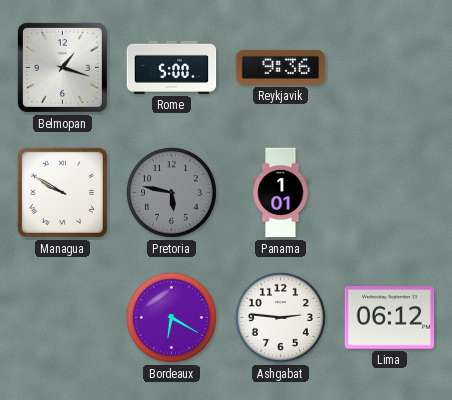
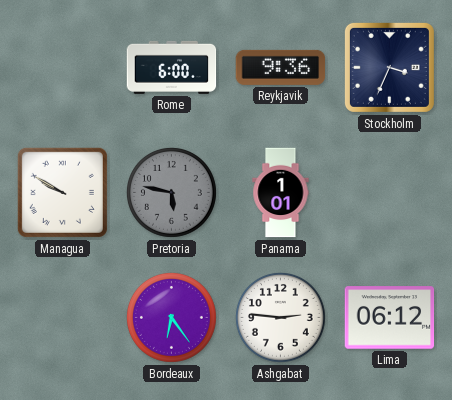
Belmopan: 1:18 -> none
Rome: 5:00 -> 6:00
Stockholm: none -> 3:34
Bordeaux: 6:20 -> 6:24
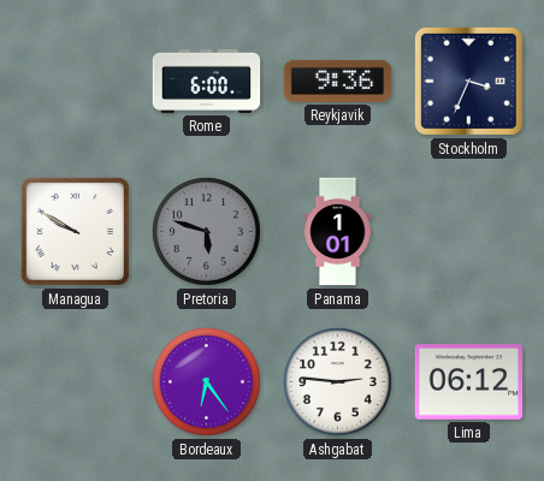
Pretoria: 5:47 -> 5:48
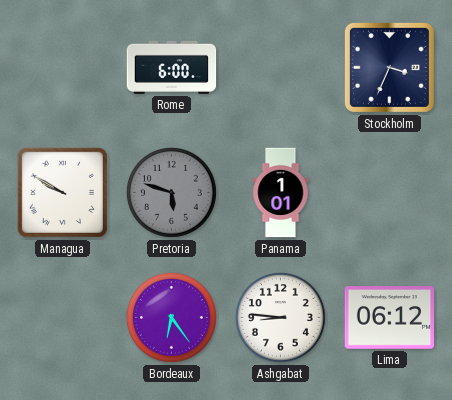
Reykjavik: 9:36 -> none
Ashgabat: 2:46 -> 8:46
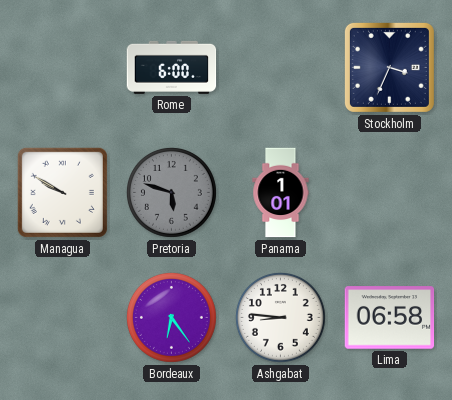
Lima: 06:12 -> 06:58
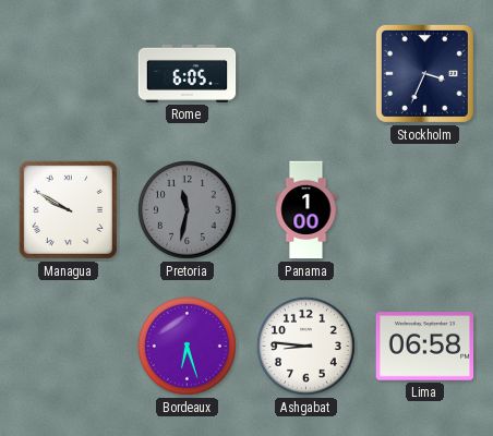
Rome: 6:00 -> 6:05
Pretoria: 5:48 -> 11:32
Panama: 1:01 -> 1:00
Bordeaux: 6:24 -> 6:27
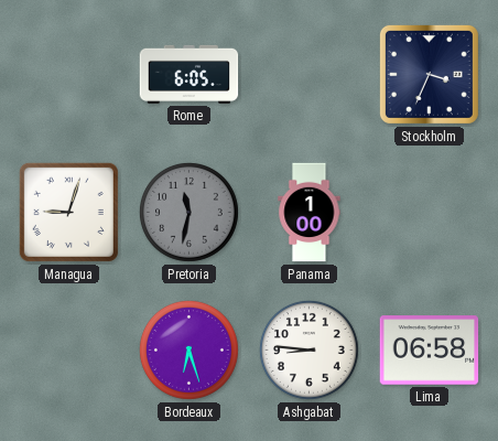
Managua: 9:50 -> 9:03
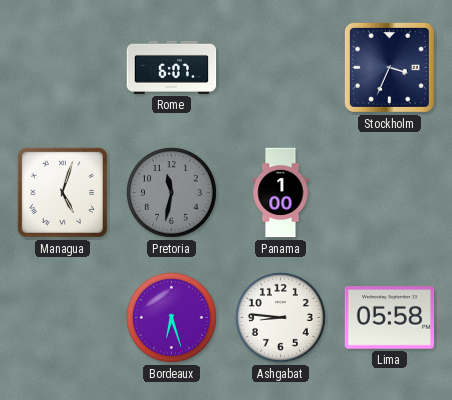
Rome: 6:05 -> 6:07
Managua: 9:03 -> 5:03
Lima: 06:58 -> 05:58
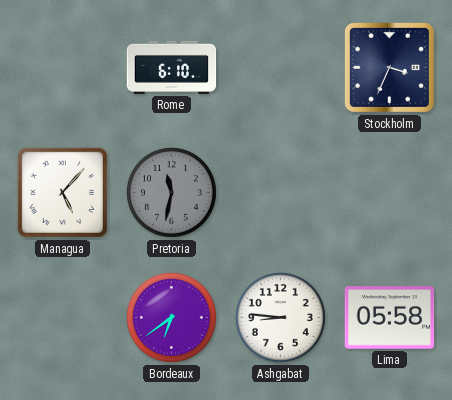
Rome: 6:07 -> 6:10
Managua: 5:03 -> 5:07
Panama: 1:00 -> none
Bordeaux: 6:27 -> 6:39
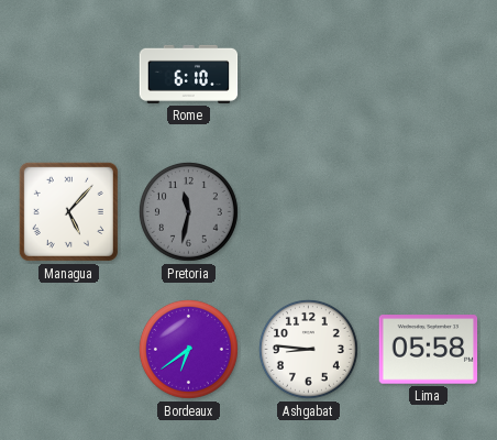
Stockholm: 3:34 -> none
